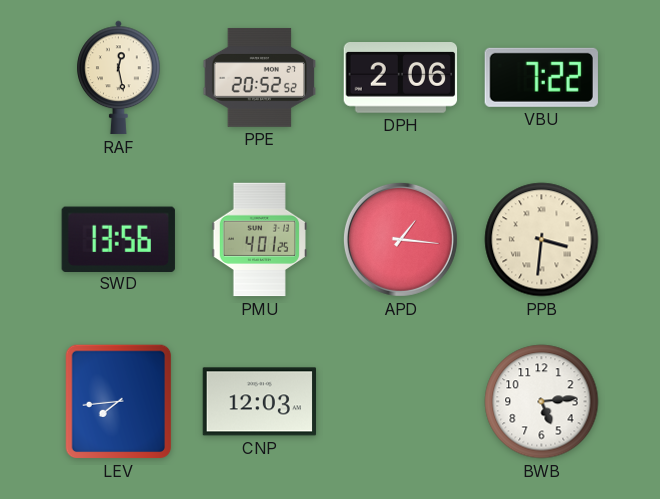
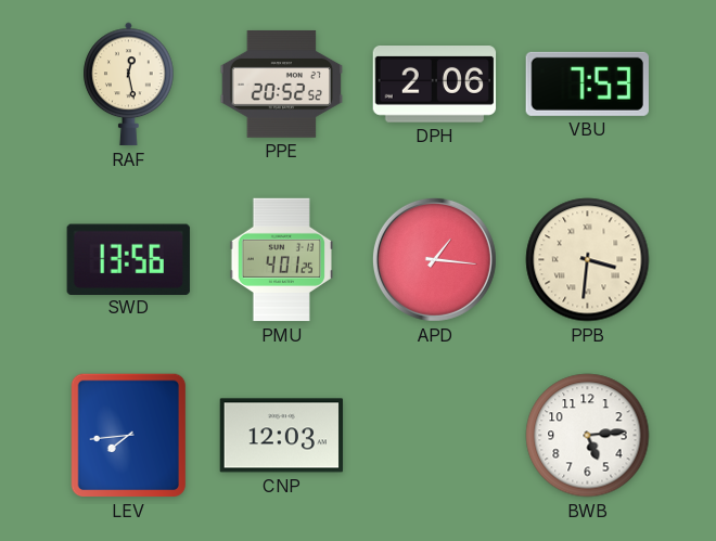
VBU: 7:22 -> 7:53
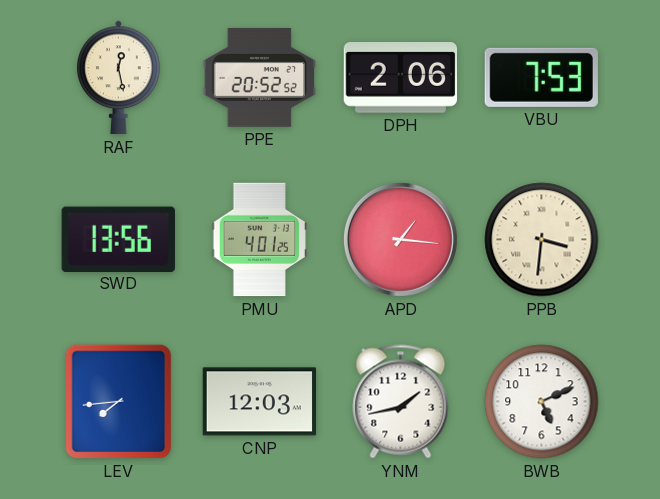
YNM: none -> 1:43
BWB: 5:14 -> 5:11
